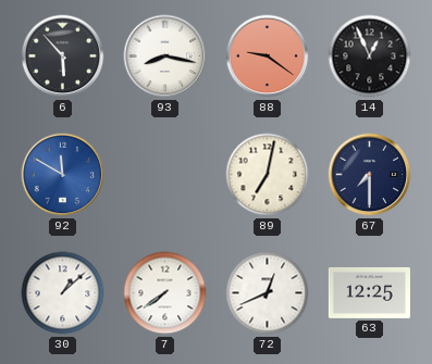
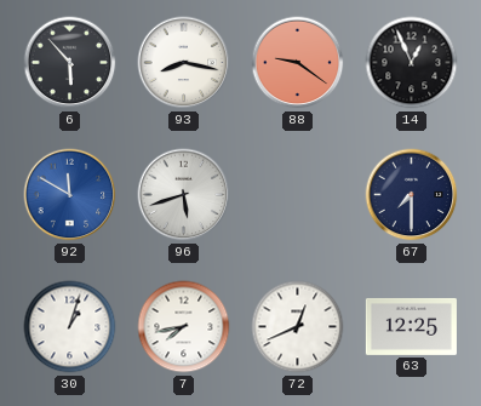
96: none -> 5:42
89: 7:02 -> none
30: 1:08 -> 1:03
7: 7:39 -> 7:43
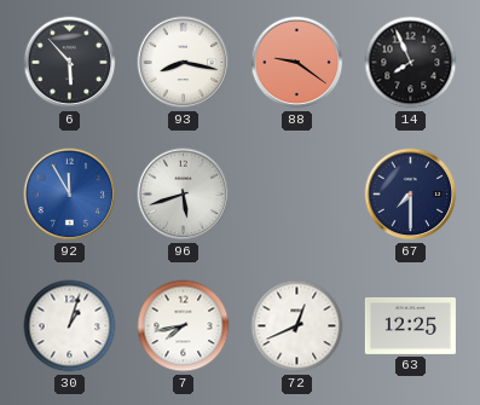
14: 12:56 -> 7:56
92: 11:50 -> 11:55
